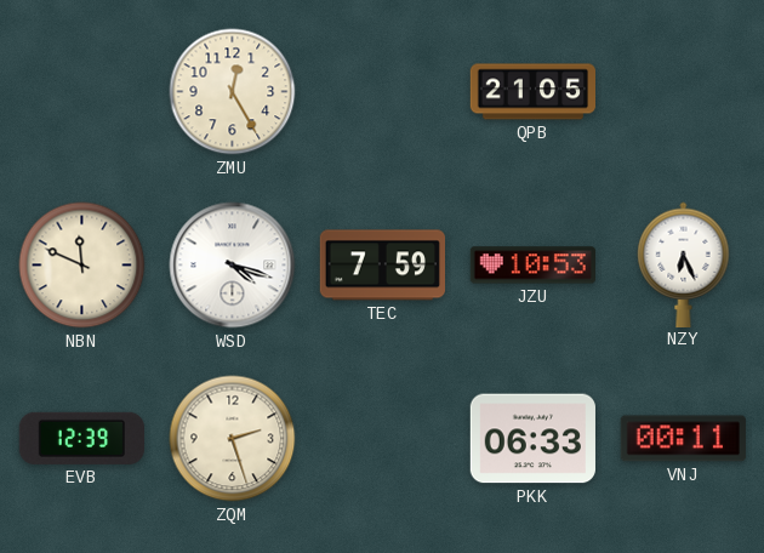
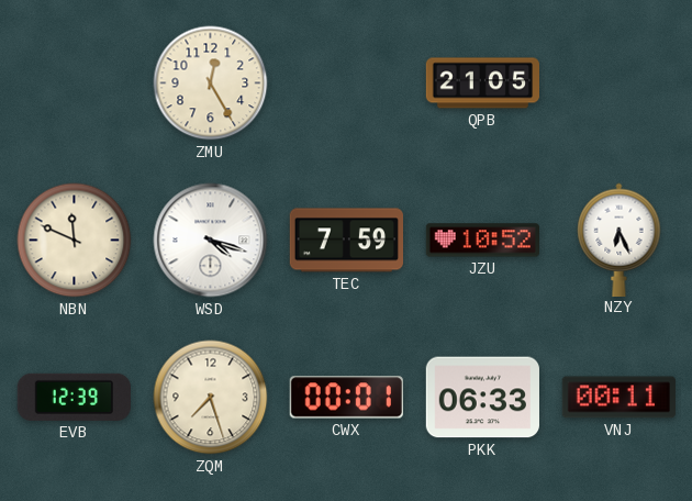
JZU: 10:53 -> 10:52
ZQM: 2:27 -> 7:27
CWX: none -> 00:01
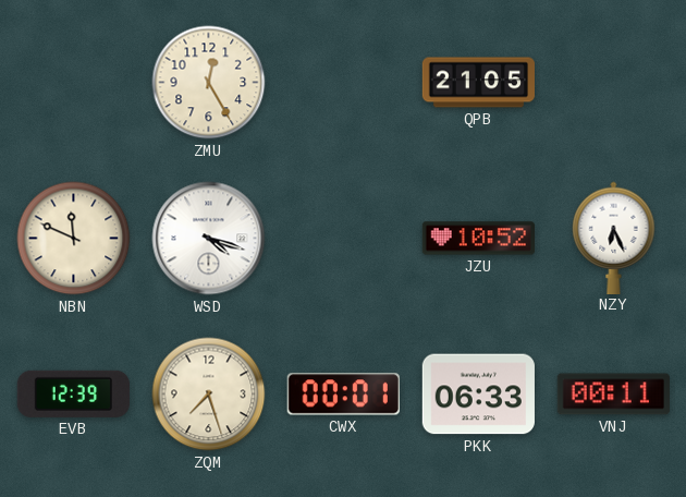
TEC: 7:59 -> none
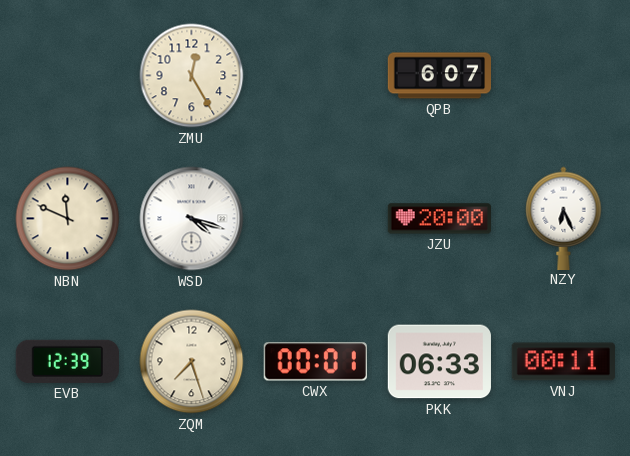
QPB: 21:05 -> 6:07
JZU: 10:52 -> 20:00
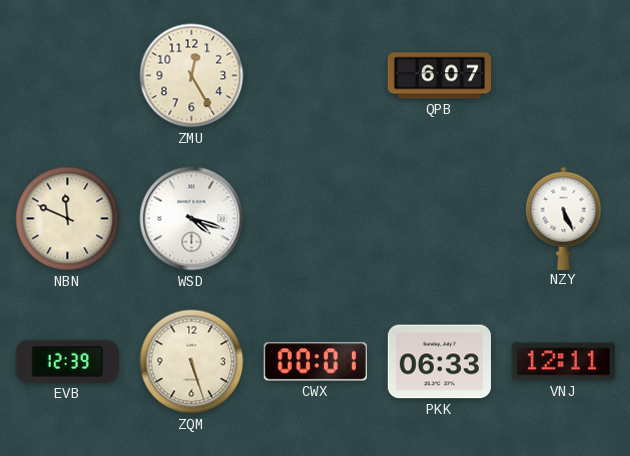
JZU: 20:00 -> none
NZY: 6:26 -> 5:26
ZQM: 7:27 -> 5:27
VNJ: 00:11 -> 12:11
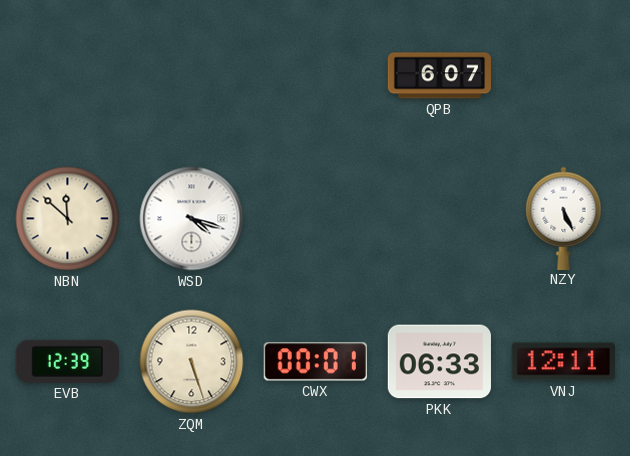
ZMU: 12:25 -> none
NBN: 11:49 -> 11:52
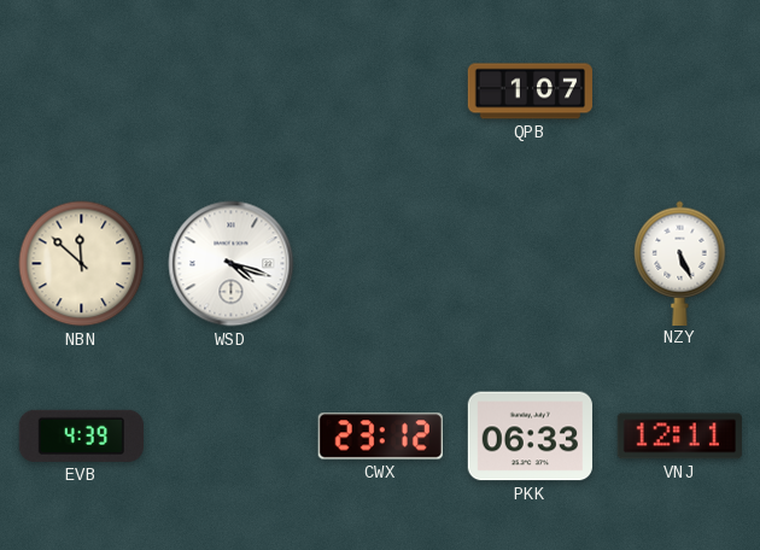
QPB: 6:07 -> 1:07
EVB: 12:39 -> 4:39
ZQM: 5:27 -> none
CWX: 00:01 -> 23:12
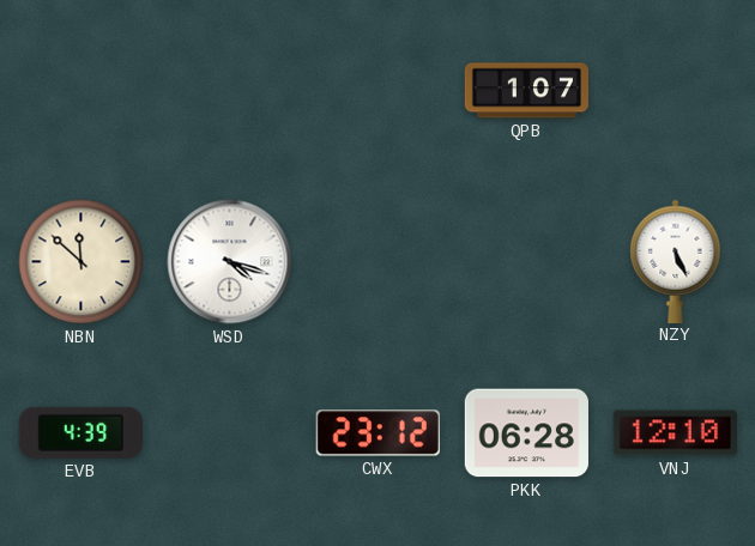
PKK: 06:33 -> 06:28
VNJ: 12:11 -> 12:10
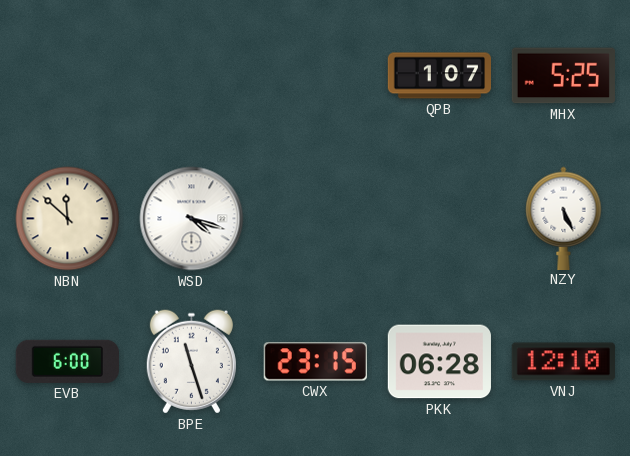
MHX: none -> 5:25
EVB: 4:39 -> 6:00
BPE: none -> 11:27
CWX: 23:12 -> 23:15
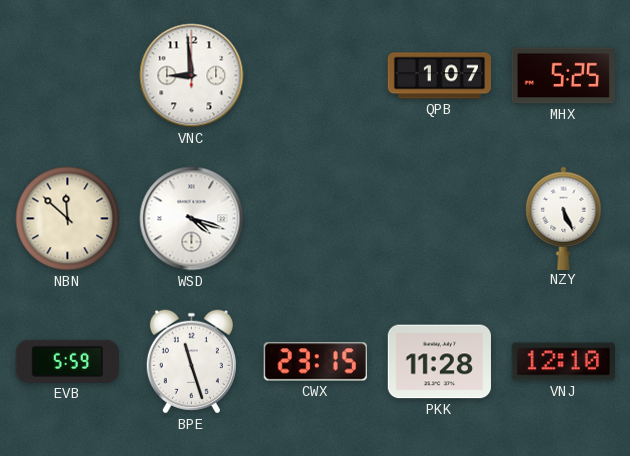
VNC: none -> 8:59
EVB: 6:00 -> 5:59
PKK: 06:28 -> 11:28
